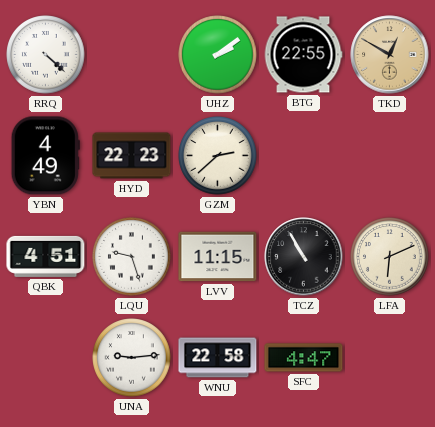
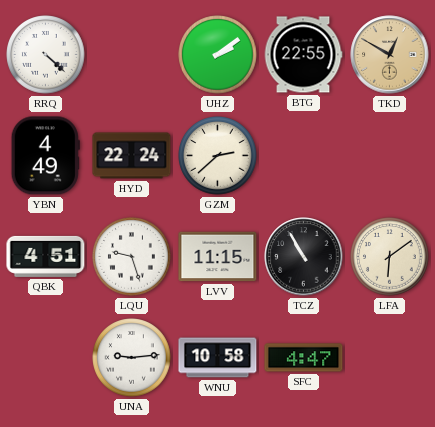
HYD: 22:23 -> 22:24
LFA: 6:11 -> 6:09
WNU: 22:58 -> 10:58
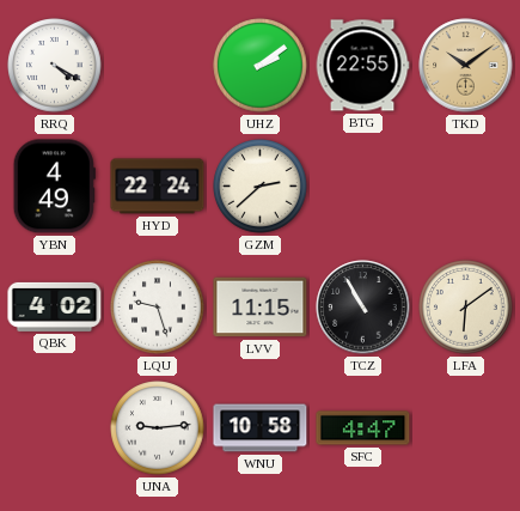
RRQ: 4:22 -> 4:20
TKD: 12:50 -> 10:09
QBK: 4:51 -> 4:02
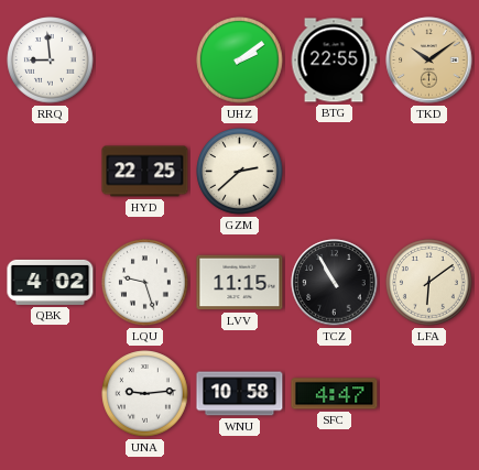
RRQ: 4:20 -> 8:59
YBN: 4:49 -> none
HYD: 22:24 -> 22:25
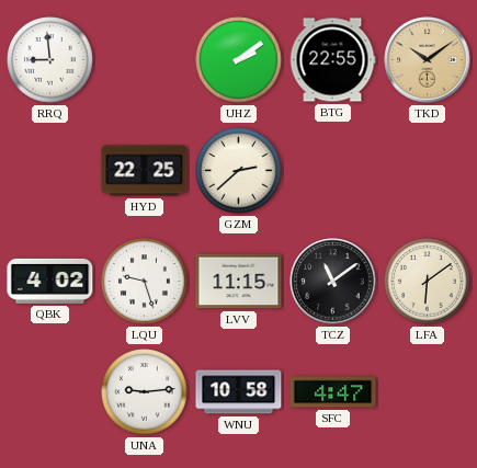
TCZ: 10:55 -> 11:09
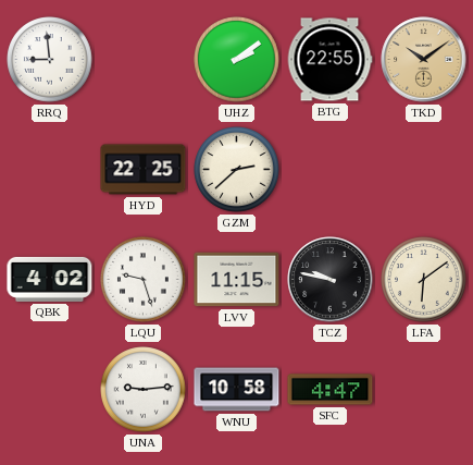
TCZ: 11:09 -> 9:47
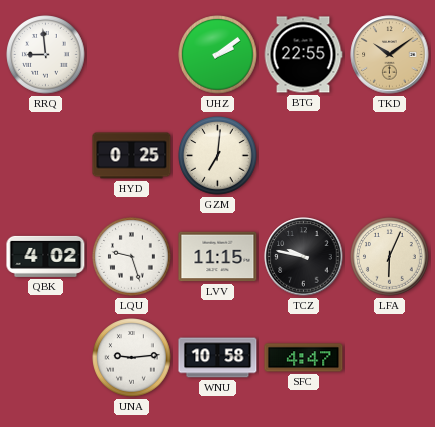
HYD: 22:25 -> 0:25
GZM: 2:38 -> 7:01
LFA: 6:09 -> 6:04
